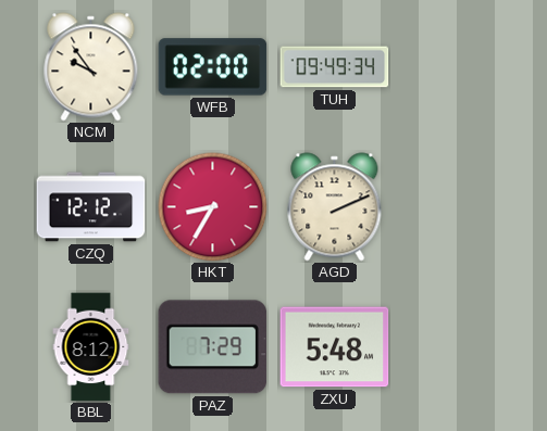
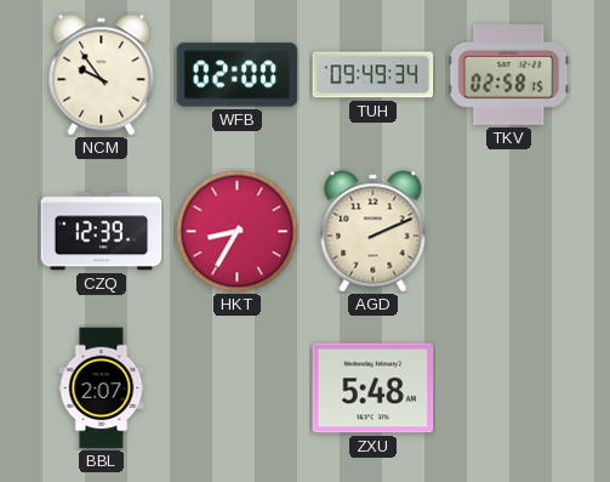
TKV: none -> 02:58
CZQ: 12:12 -> 12:39
BBL: 8:12 -> 2:07
PAZ: 7:29 -> none
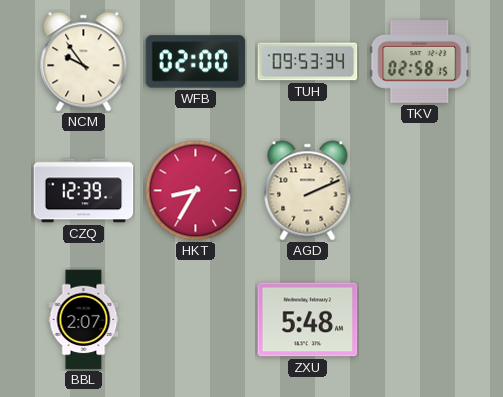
TUH: 09:49 -> 09:53
